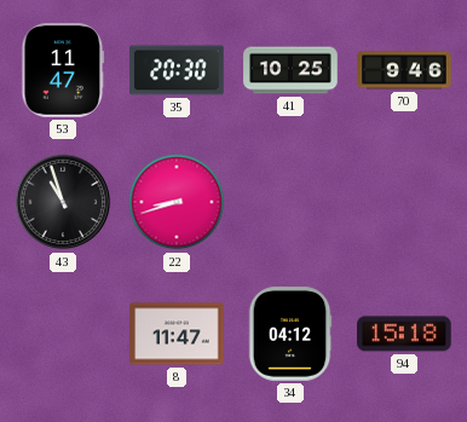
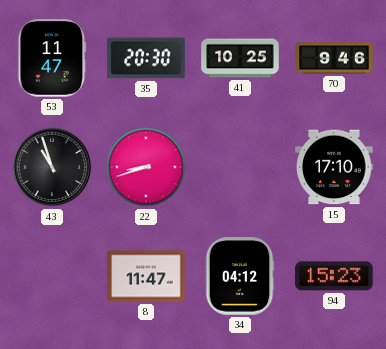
15: none -> 17:10
94: 15:18 -> 15:23
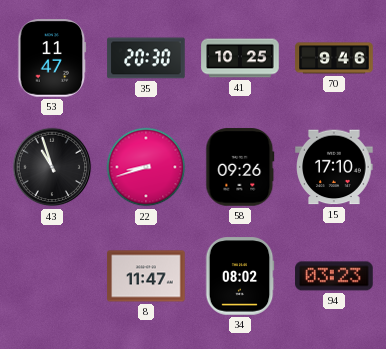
58: none -> 09:26
34: 04:12 -> 08:02
94: 15:23 -> 03:23
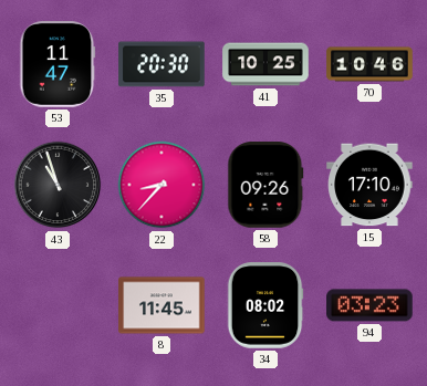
70: 9:46 -> 10:46
22: 8:42 -> 8:37
8: 11:47 -> 11:45
